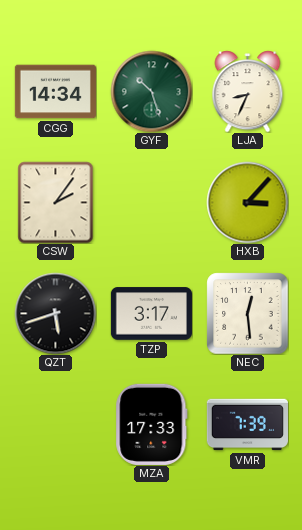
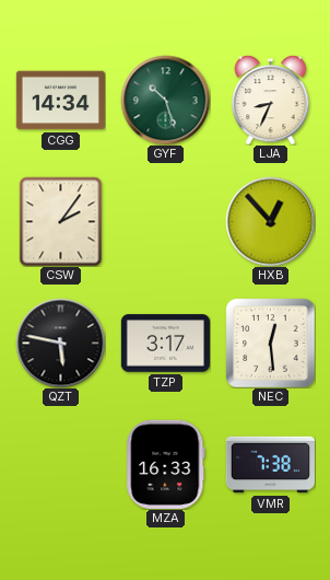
HXB: 3:07 -> 12:53
QZT: 5:42 -> 5:47
MZA: 17:33 -> 16:33
VMR: 7:39 -> 7:38
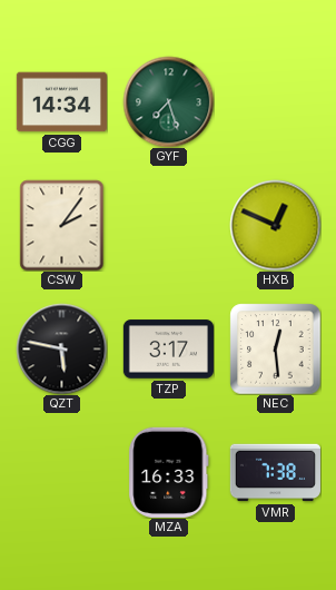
GYF: 10:27 -> 7:27
LJA: 8:34 -> none
HXB: 12:53 -> 12:49
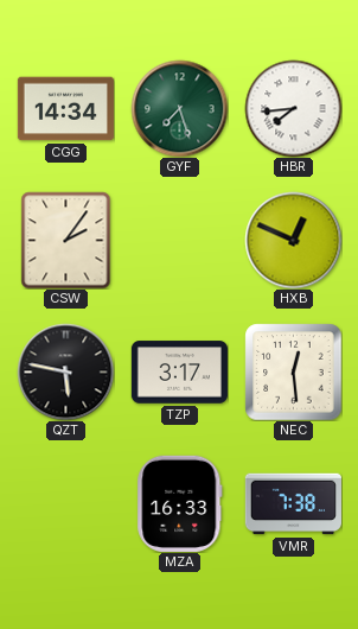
HBR: none -> 7:44
